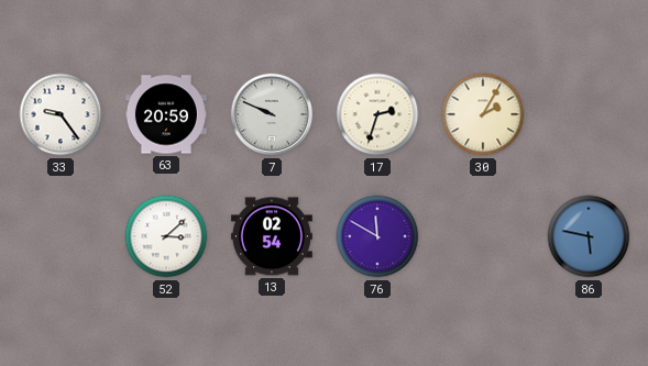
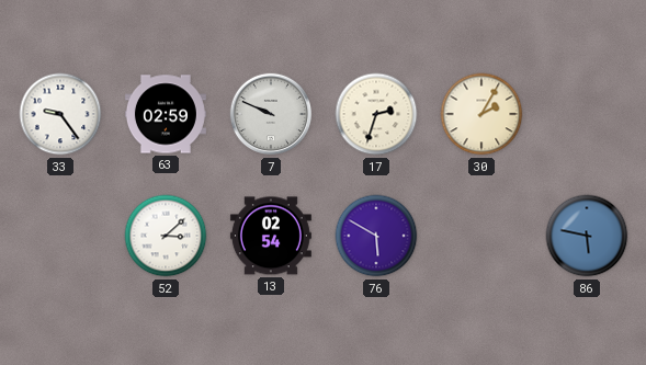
63: 20:59 -> 02:59
76: 11:50 -> 5:50
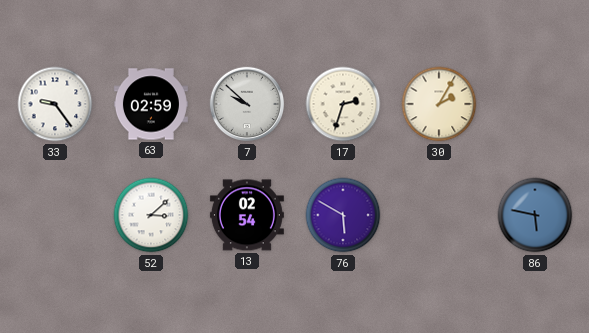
7: 9:49 -> 9:52
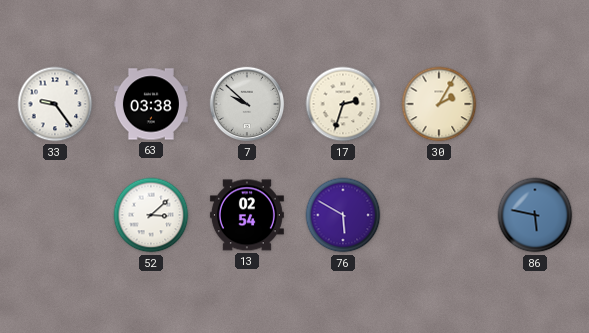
63: 02:59 -> 03:38
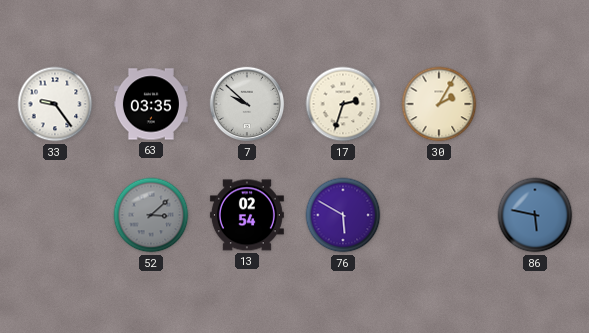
63: 03:38 -> 03:35
52 dial: white -> grey
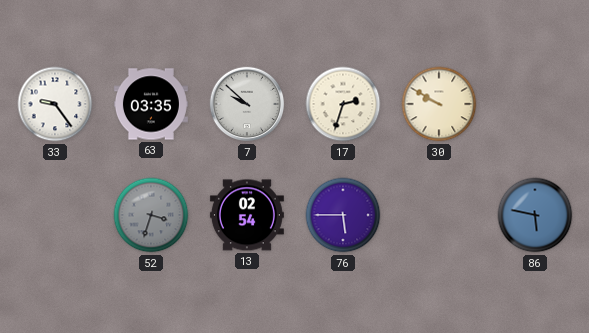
30: 2:05 -> 9:50
52: 3:08 -> 3:33
76: 5:50 -> 5:45
